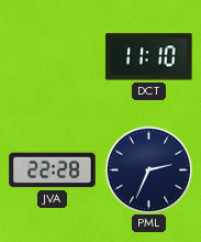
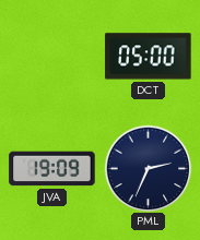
DCT: 11:10 -> 05:00
JVA: 22:28 -> 19:09
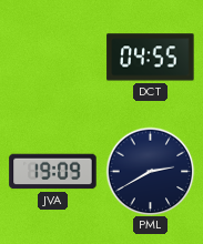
DCT: 05:00 -> 04:55
PML: 2:34 -> 2:40
